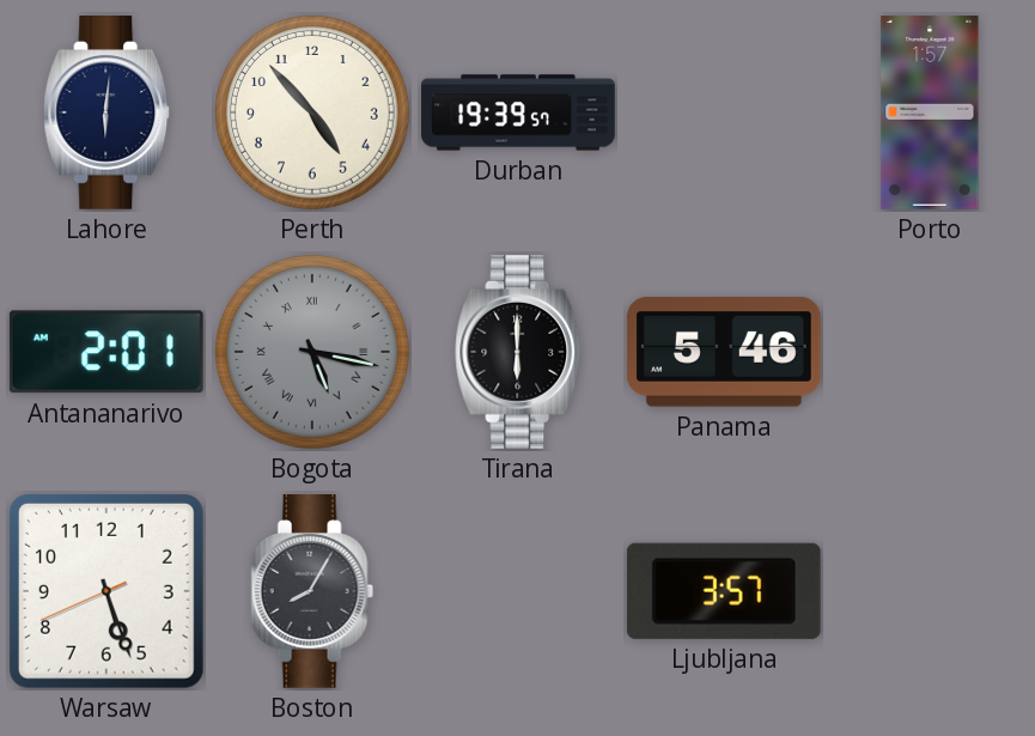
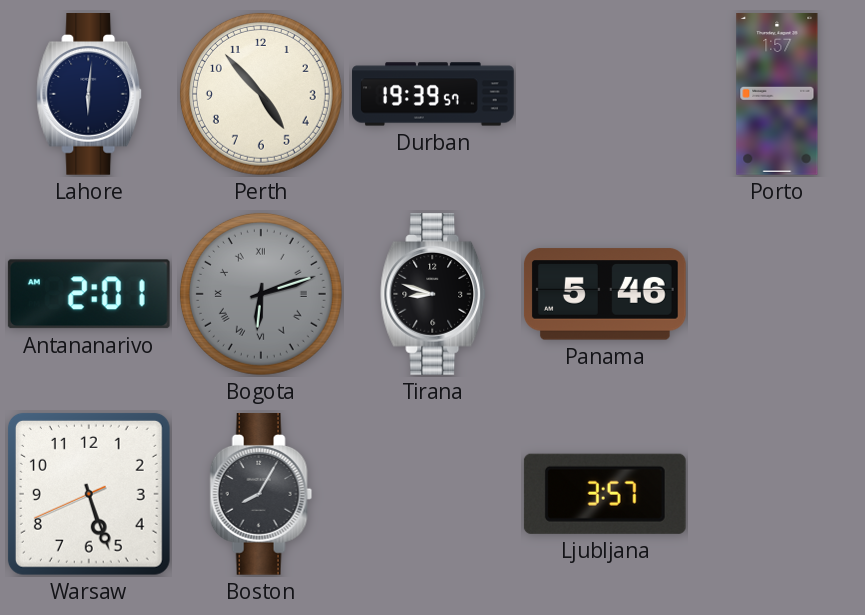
Bogota: 5:17 -> 6:12
Tirana: 6:00 -> 8:48
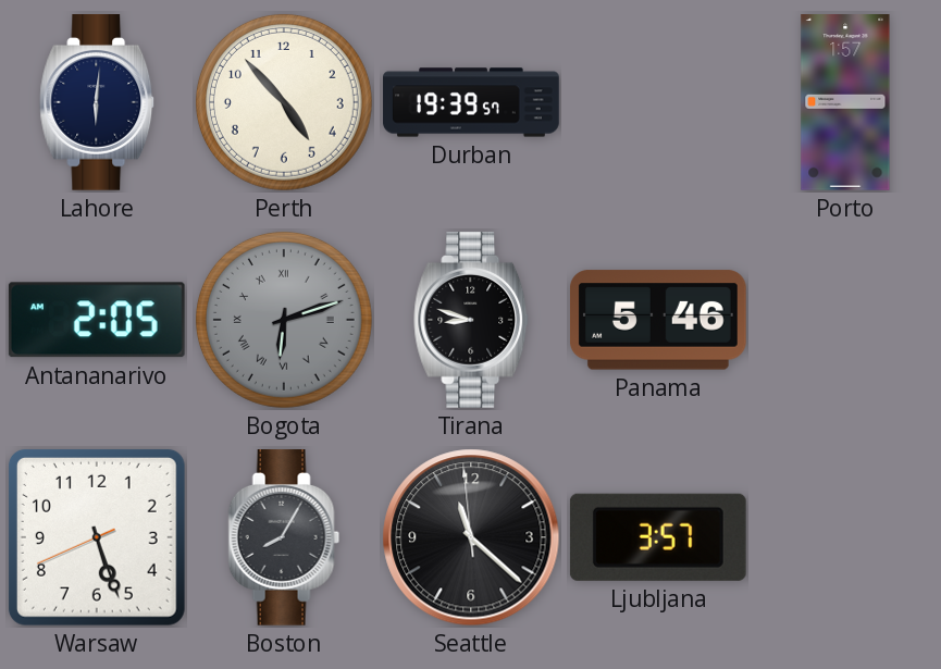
Antananarivo: 2:01 -> 2:05
Seattle: none -> 11:21
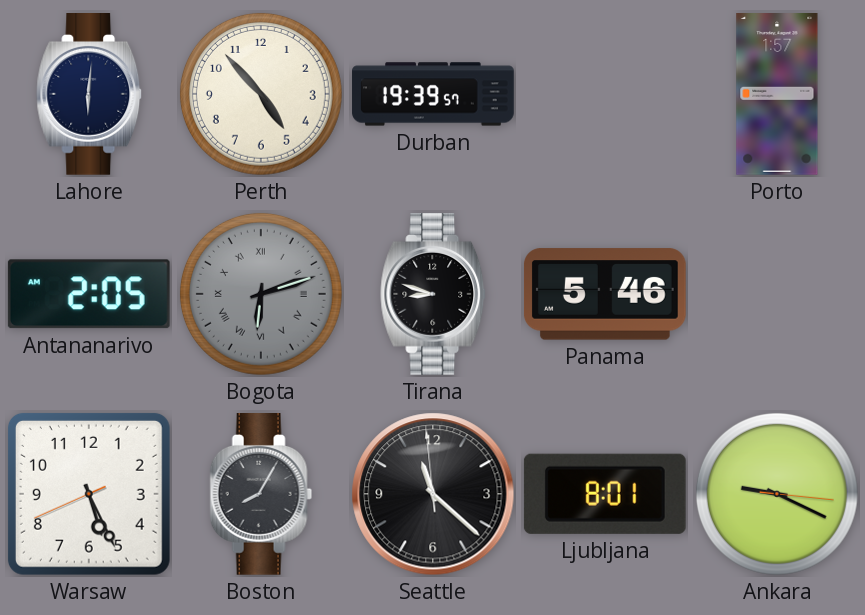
Warsaw: 5:26 -> 5:25
Ljubljana: 3:57 -> 8:01
Ankara: none -> 9:19
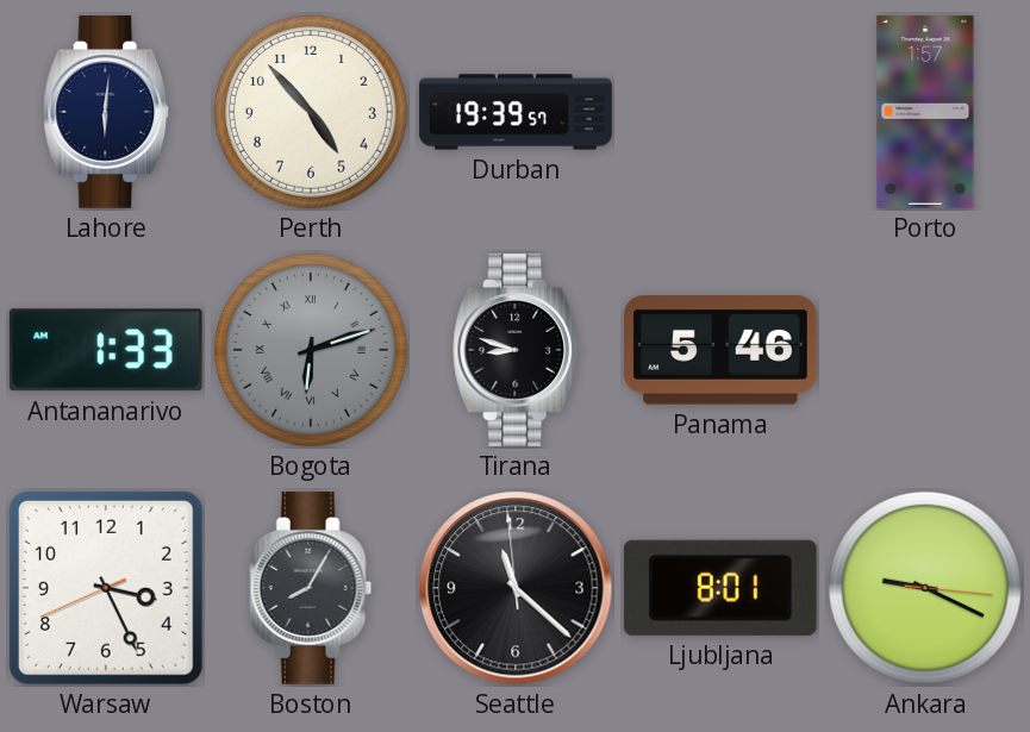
Antananarivo: 2:05 -> 1:33
Warsaw: 5:25 -> 3:25
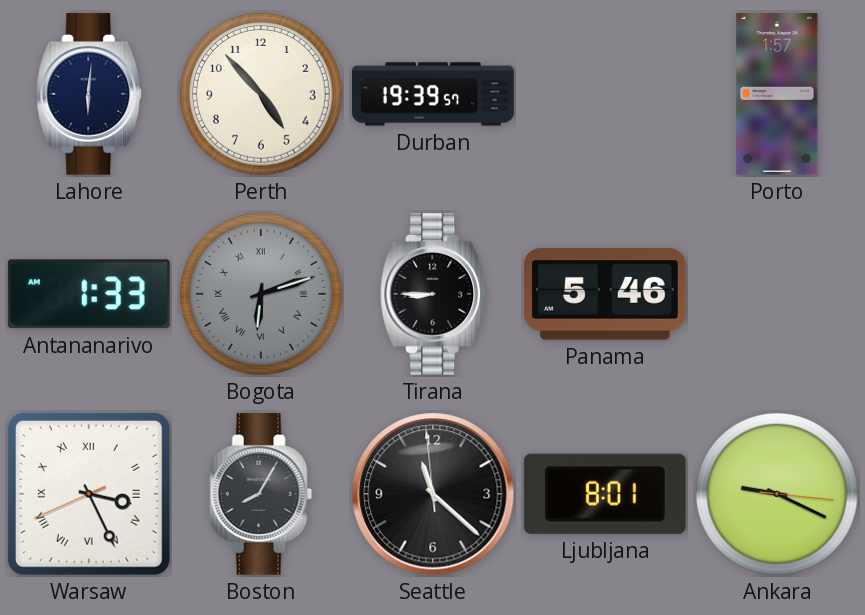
Tirana: 8:48 -> 8:45
Warsaw numerals: Arabic -> Roman
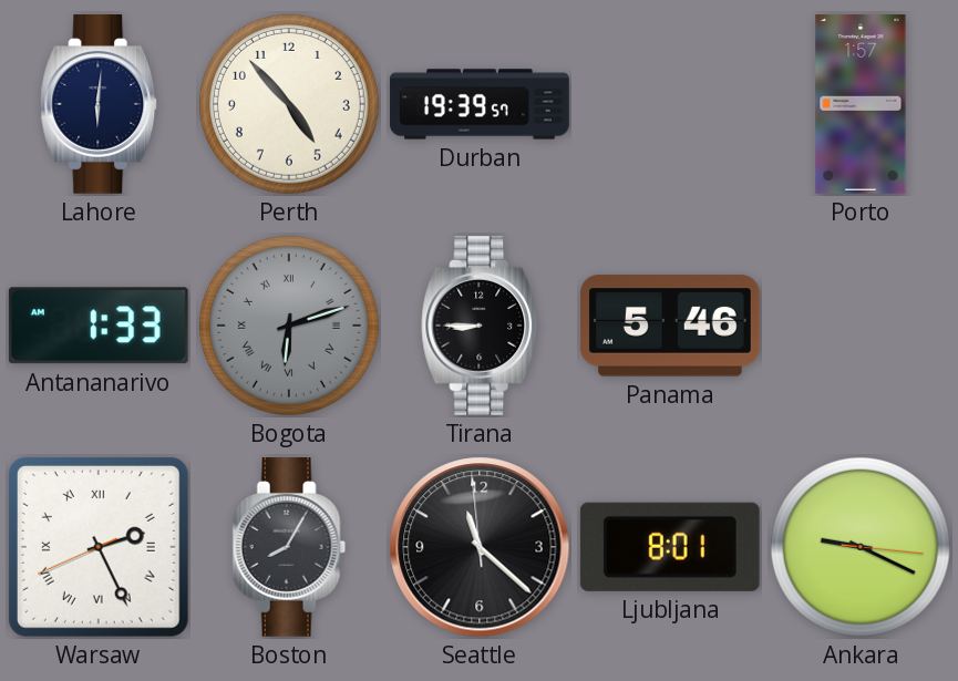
Warsaw: 3:25 -> 2:25
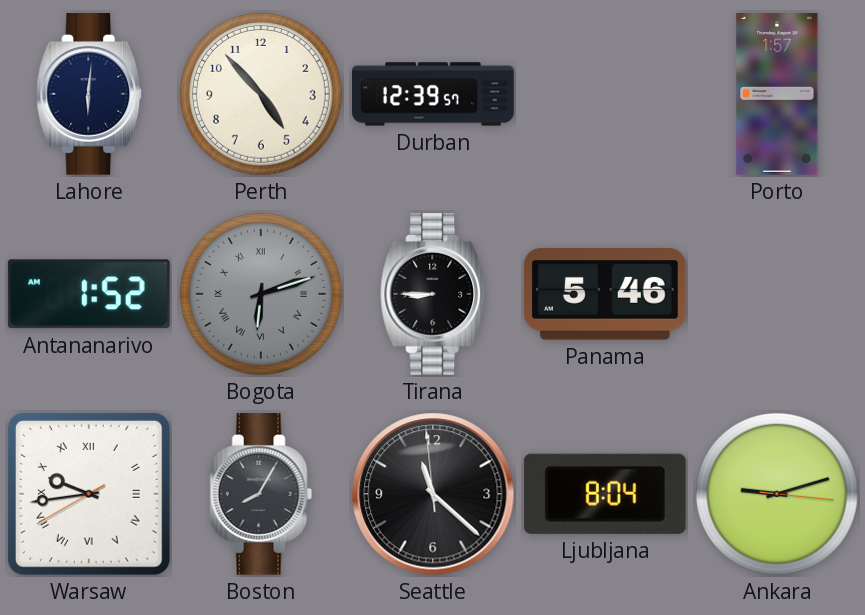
Durban: 19:39 -> 12:39
Antananarivo: 1:33 -> 1:52
Warsaw: 2:25 -> 9:43
Ljubljana: 8:01 -> 8:04
Ankara: 9:19 -> 9:12
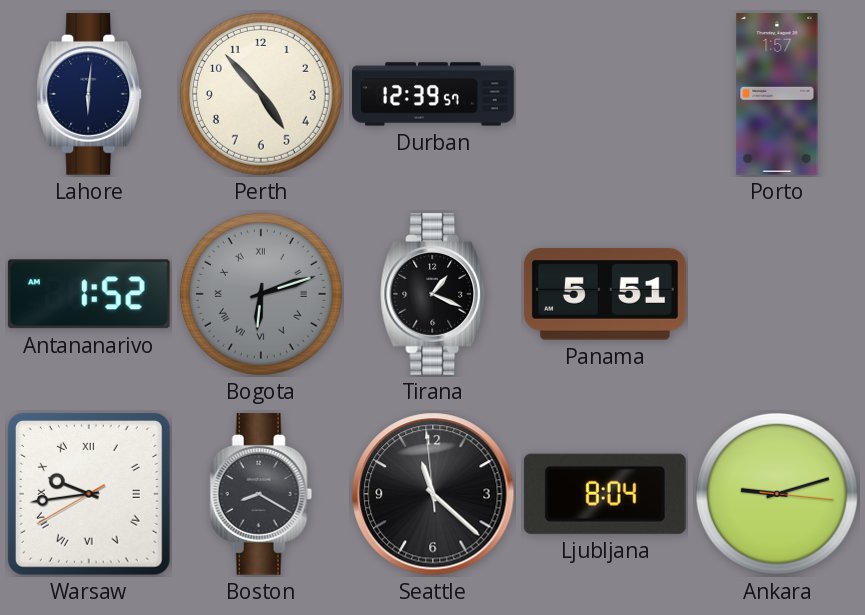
Tirana: 8:45 -> 1:19
Panama: 5:46 -> 5:51
Boston: 8:05 -> 8:20
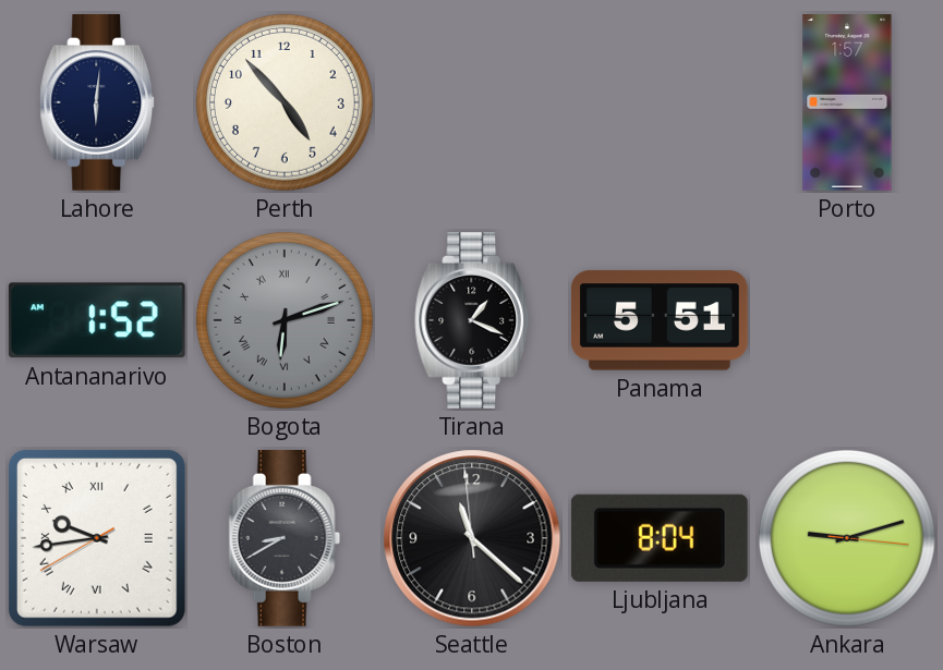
Durban: 12:39 -> none
Boston: 8:20 -> 8:40
